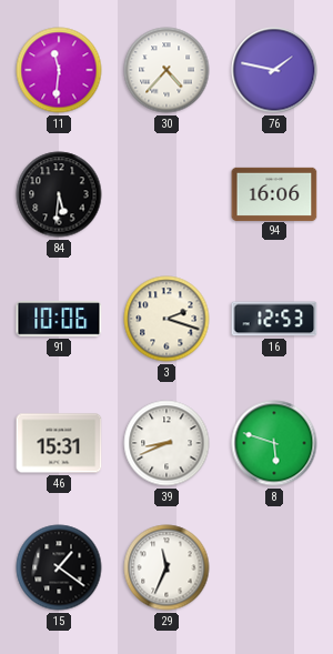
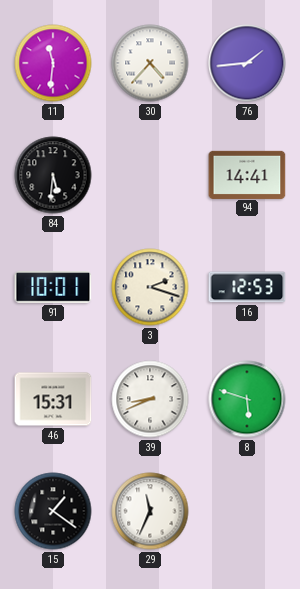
76: 1:47 -> 1:44
94: 16:06 -> 14:41
91: 10:06 -> 10:01
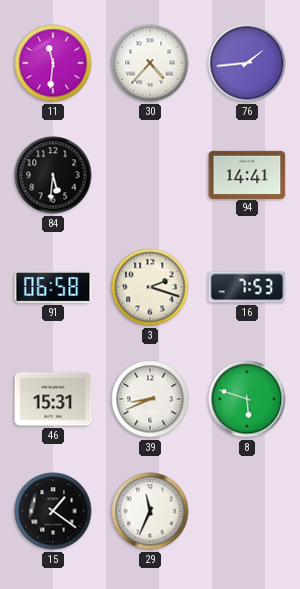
91: 10:01 -> 06:58
16: 12:53 -> 7:53
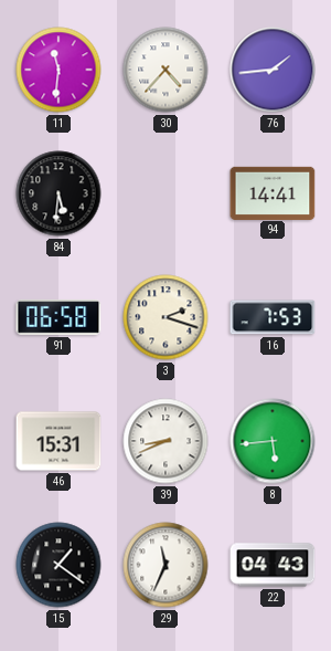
8: 5:48 -> 5:44
22: none -> 04:43
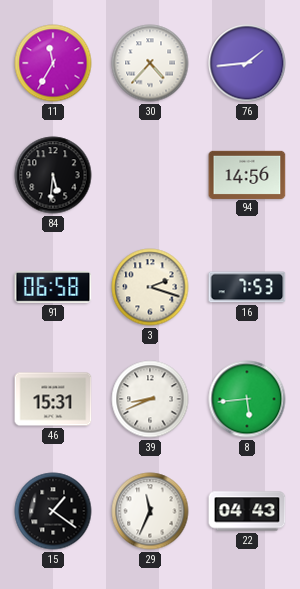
11: 11:31 -> 11:35
94: 14:41 -> 14:56
